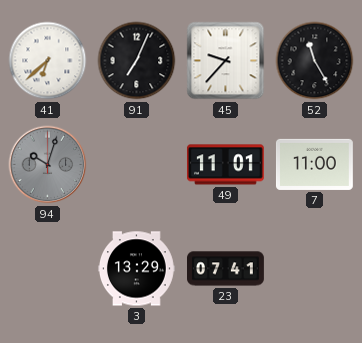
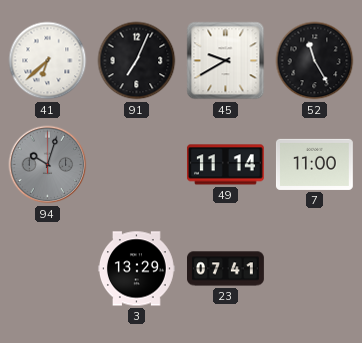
45: 9:37 -> 9:40
49: 11:01 -> 11:14
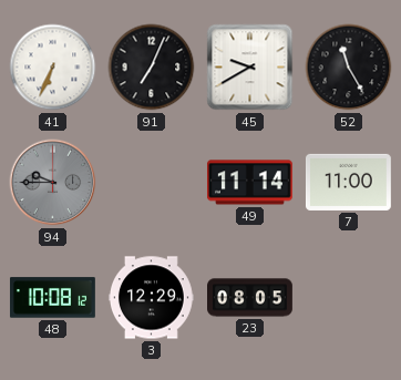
41: 6:38 -> 6:34
94: 10:03 -> 9:45
48: none -> 10:08
3: 13:29 -> 12:29
23: 07:41 -> 08:05
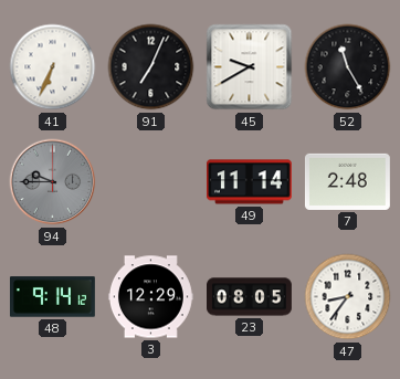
7: 11:00 -> 2:48
48: 10:08 -> 9:14
47: none -> 8:36
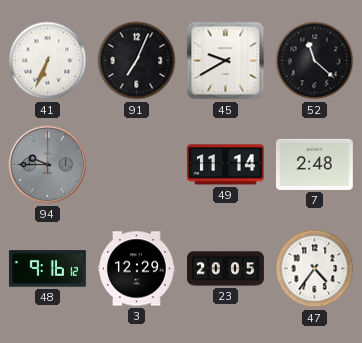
52: 11:25 -> 11:22
48: 9:14 -> 9:16
23: 08:05 -> 20:05
47: 8:36 -> 4:36
